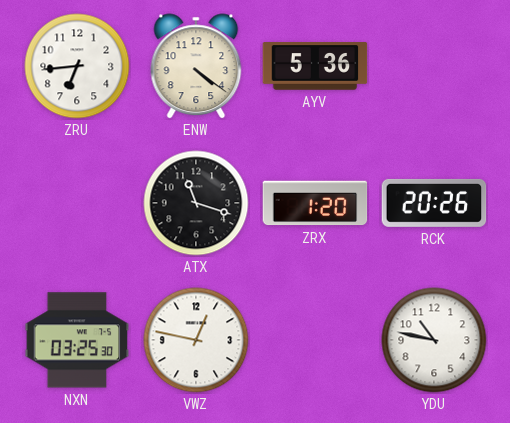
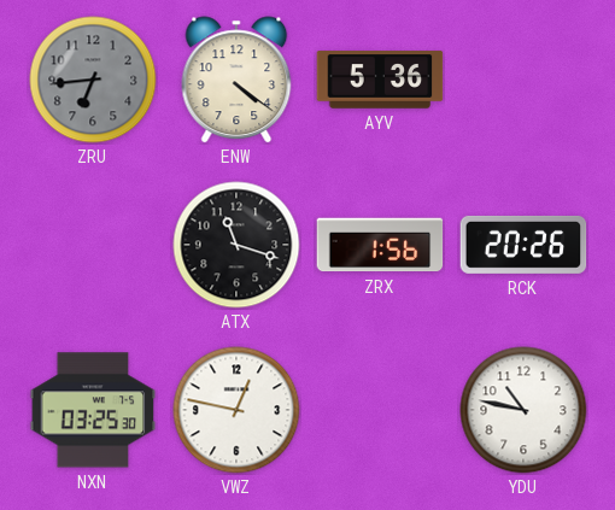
ZRU dial: white -> grey
ZRX: 1:20 -> 1:56
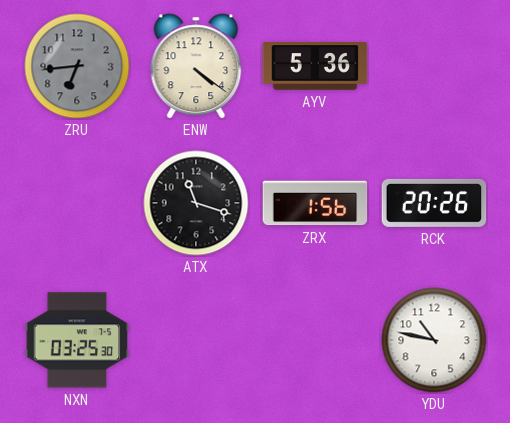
VWZ: 12:47 -> none
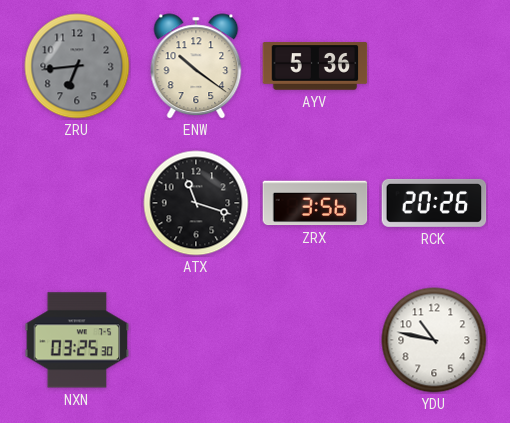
ENW: 4:21 -> 10:21
ZRX: 1:56 -> 3:56
